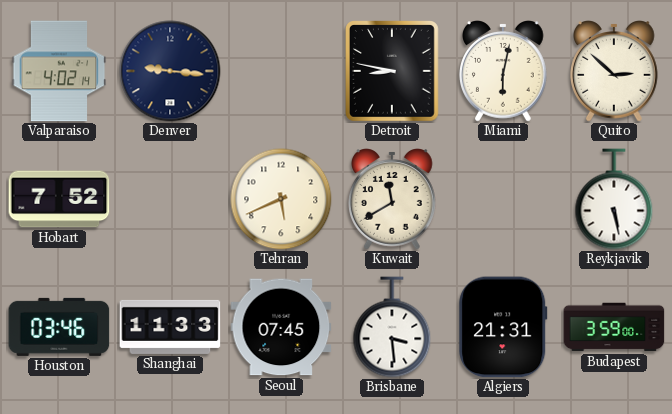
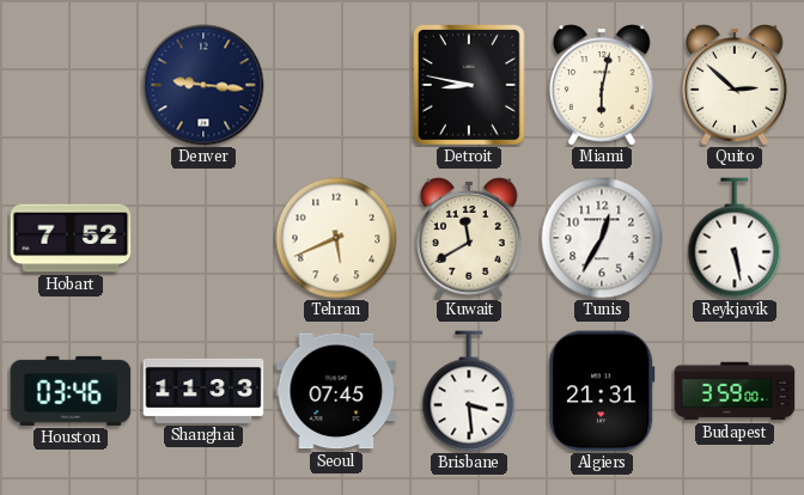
Valparaiso: 4:02 -> none
Tunis: none -> 12:35
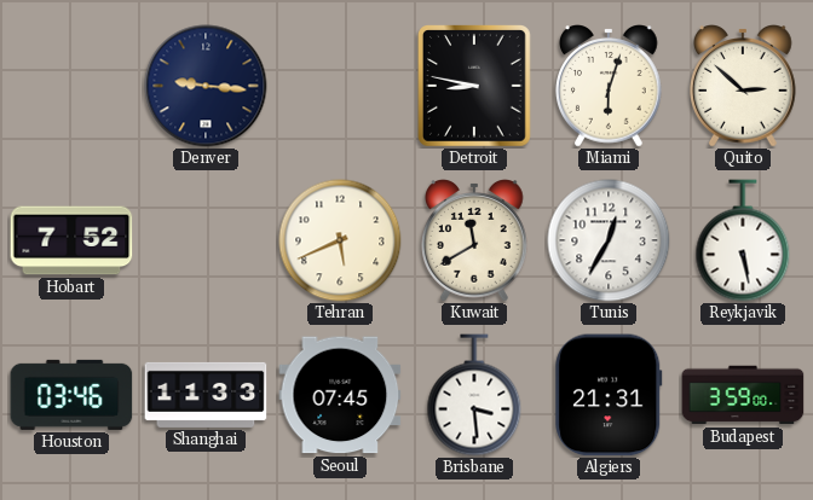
Miami: 6:02 -> 6:03
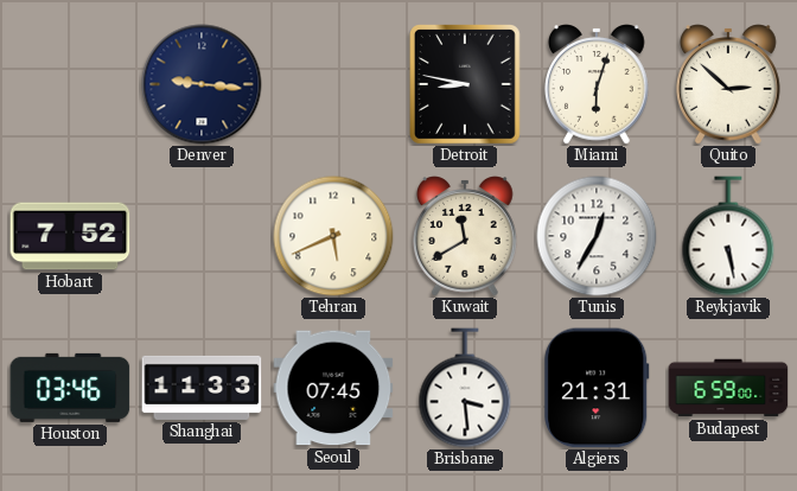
Budapest: 3:59 -> 6:59
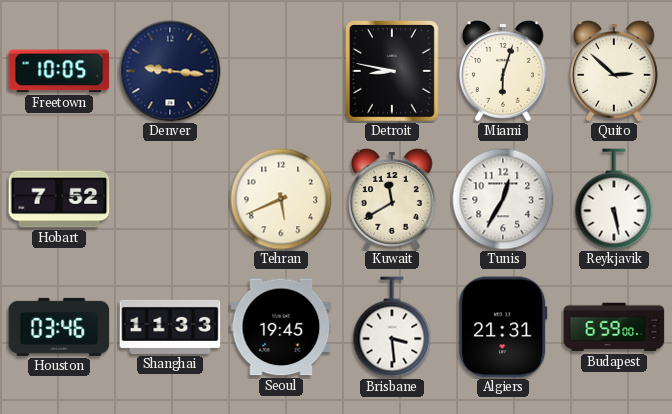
Freetown: none -> 10:05
Seoul: 07:45 -> 19:45
